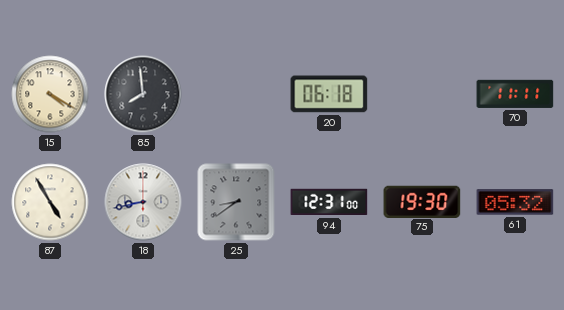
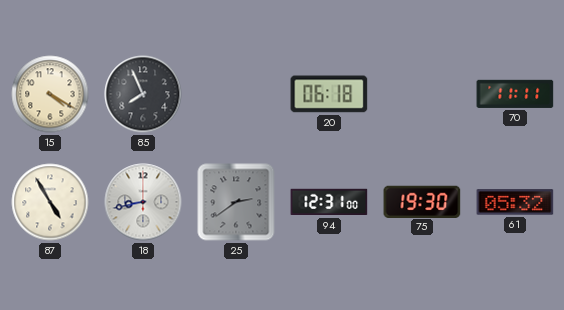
85: 7:59 -> 7:56
25: 8:39 -> 2:39
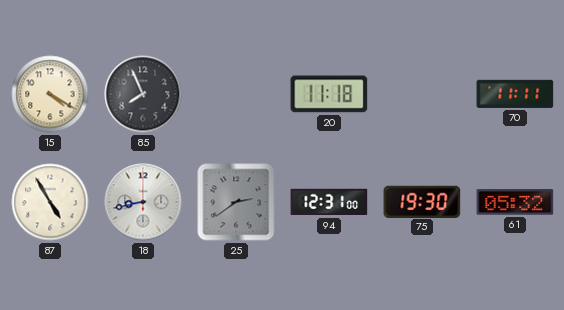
20: 06:18 -> 11:18
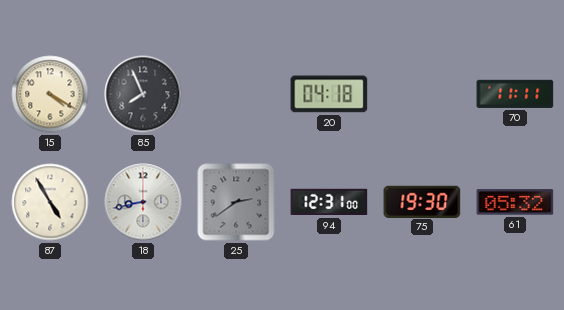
20: 11:18 -> 04:18
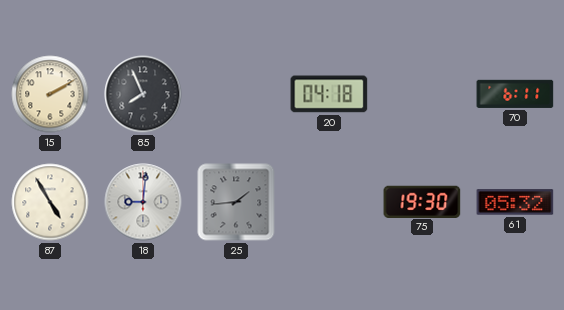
15: 4:20 -> 2:10
70: 11:11 -> 6:11
18: 8:43 -> 9:01
25: 2:39 -> 1:44
94: 12:31 -> none
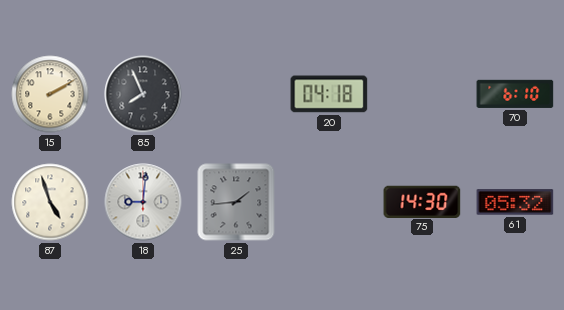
70: 6:11 -> 6:10
87: 4:55 -> 4:57
75: 19:30 -> 14:30
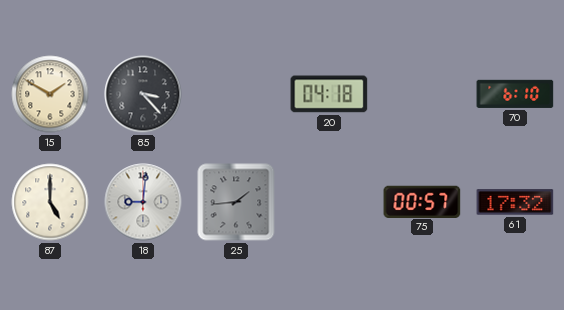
15: 2:10 -> 1:50
85: 7:56 -> 3:23
87: 4:57 -> 5:00
75: 14:30 -> 00:57
61: 05:32 -> 17:32
